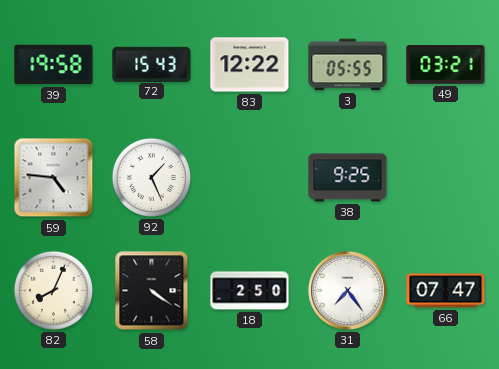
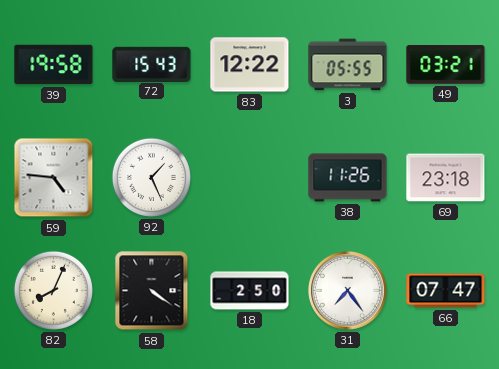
38: 9:25 -> 11:26
69: none -> 23:18
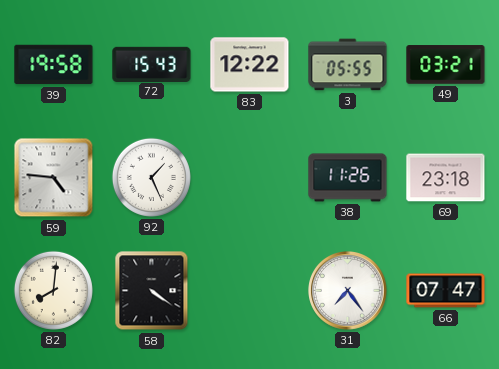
82: 8:04 -> 8:01
18: 2:50 -> none
